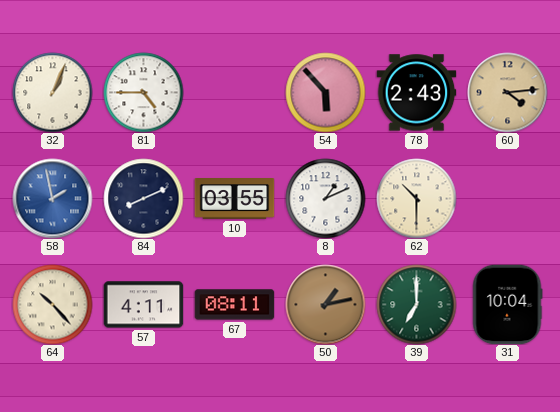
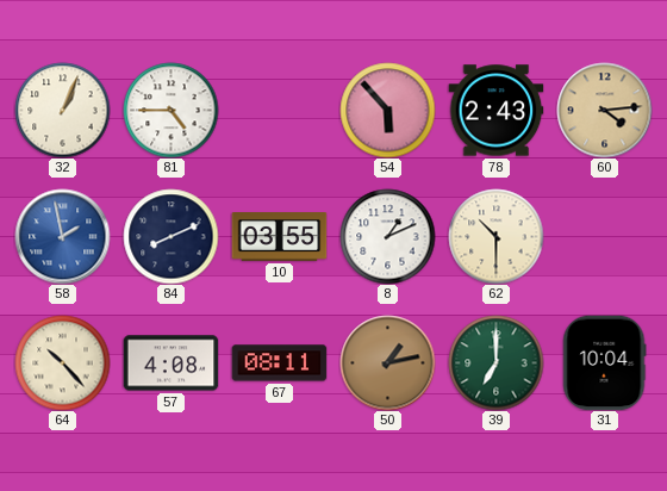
57: 4:11 -> 4:08
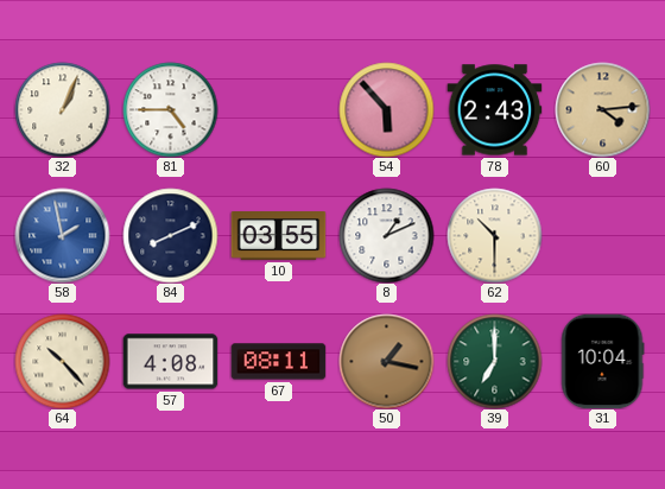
50: 1:13 -> 1:17
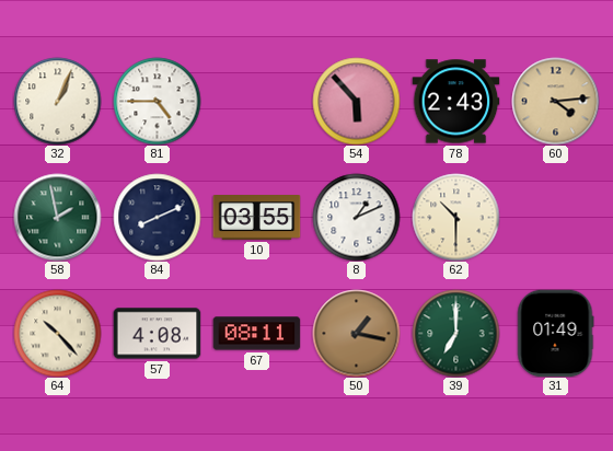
58 dial: blue -> green
31: 10:04 -> 01:49
